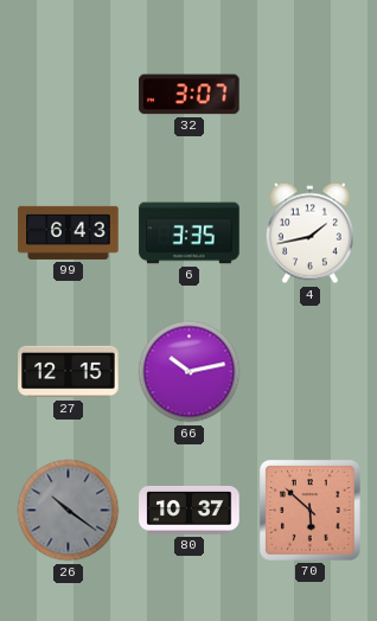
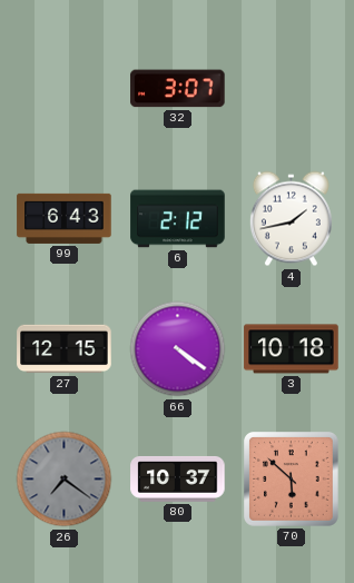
6: 3:35 -> 2:12
66: 10:13 -> 4:21
3: none -> 10:18
26: 10:21 -> 7:21
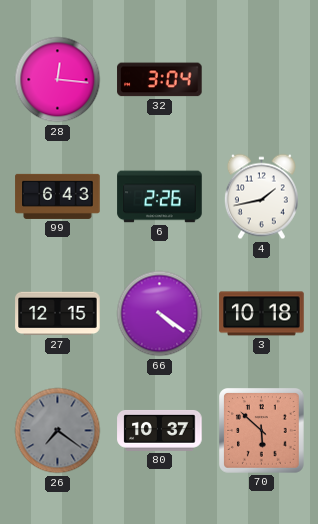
28: none -> 12:16
32: 3:07 -> 3:04
6: 2:12 -> 2:26
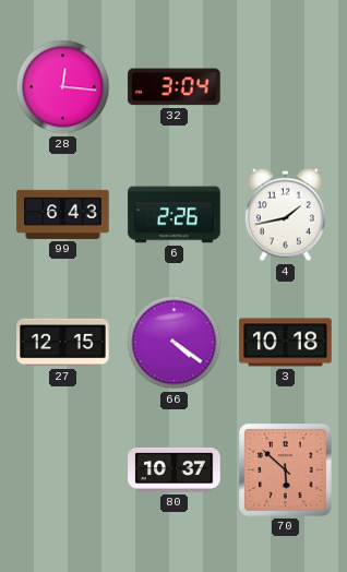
26: 7:21 -> none
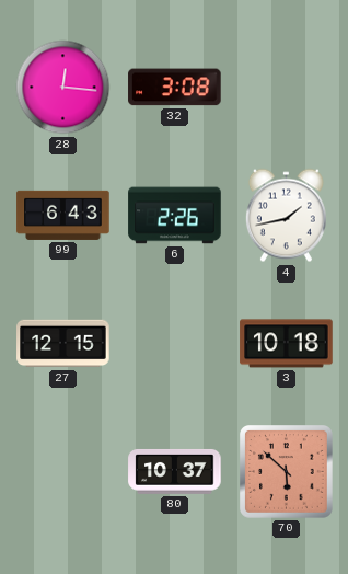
32: 3:04 -> 3:08
66: 4:21 -> none
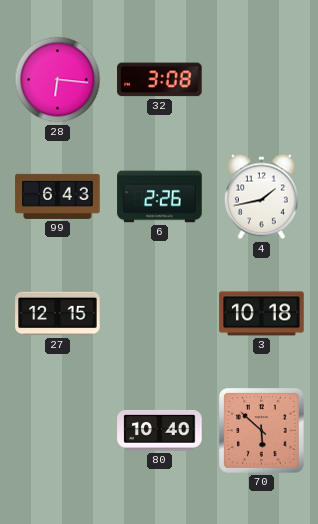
28: 12:16 -> 6:16
80: 10:37 -> 10:40
